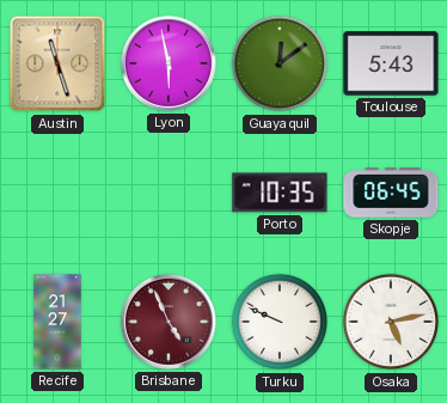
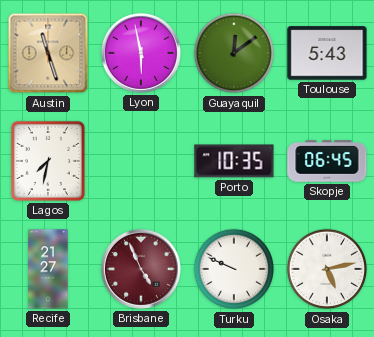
Lagos: none -> 7:32
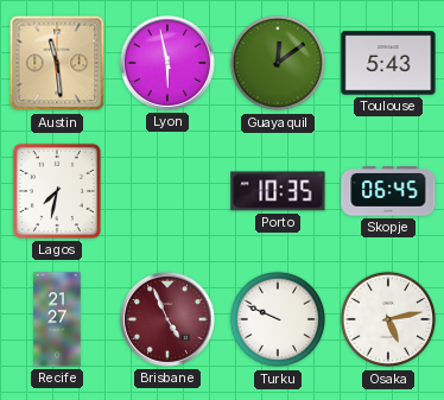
Austin: 11:27 -> 11:29
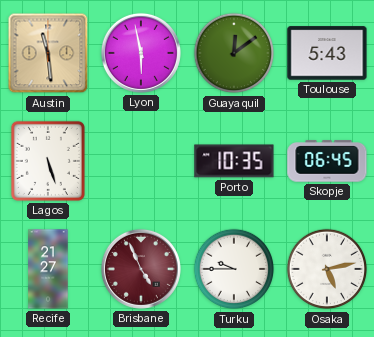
Lagos: 7:32 -> 5:27
Turku: 9:49 -> 9:45
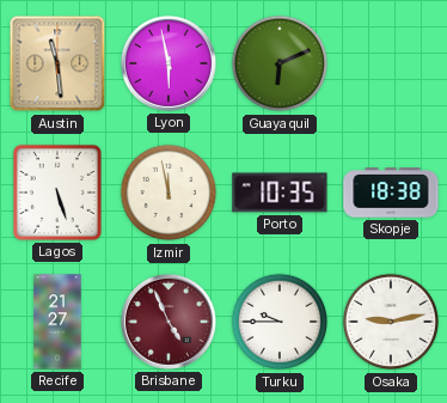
Guayaquil: 12:09 -> 6:11
Toulouse: 5:43 -> none
Izmir: none -> 11:58
Skopje: 06:45 -> 18:38
Osaka: 5:13 -> 9:13
